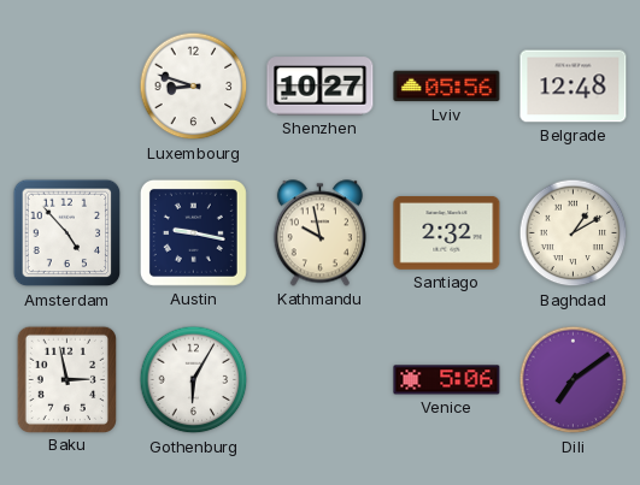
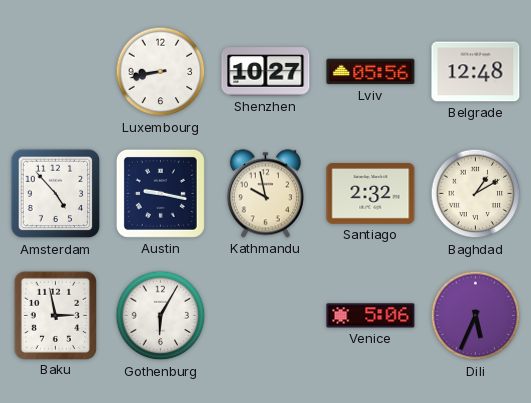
Luxembourg: 8:48 -> 8:43
Dili: 7:09 -> 5:34
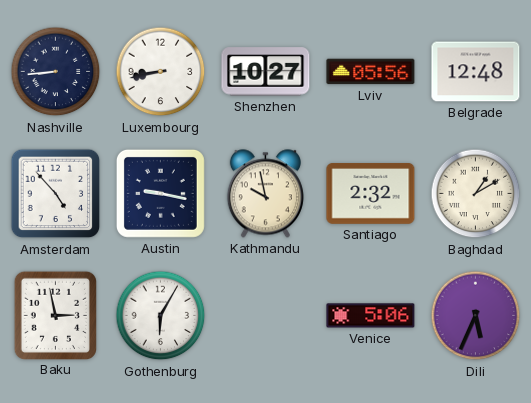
Nashville: none -> 8:44
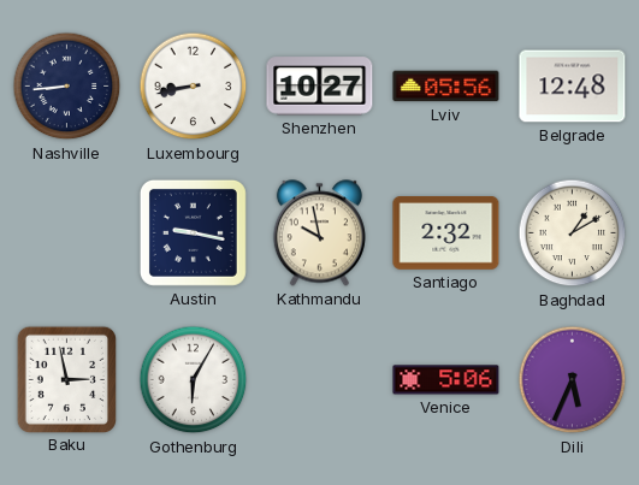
Amsterdam: 4:53 -> none
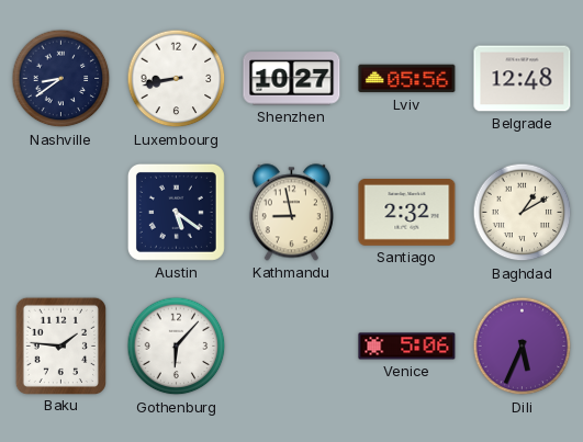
Nashville: 8:44 -> 8:39
Austin: 9:17 -> 5:21
Kathmandu: 9:58 -> 8:58
Baku: 2:58 -> 1:46
Gothenburg: 6:05 -> 6:07
